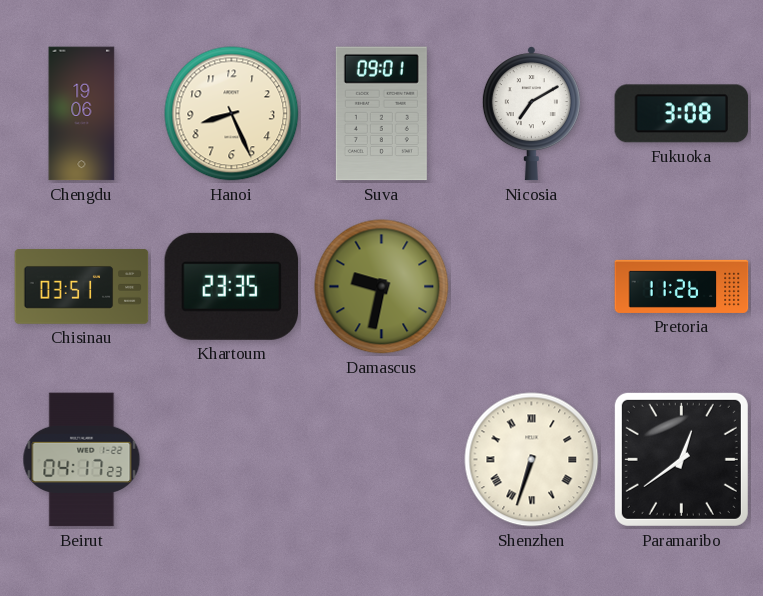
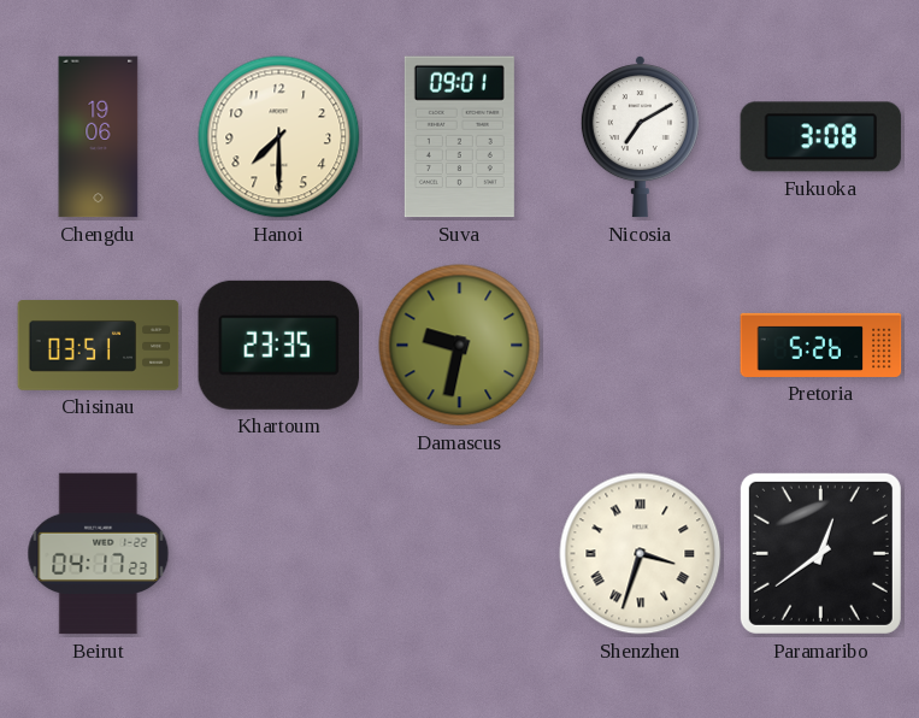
Hanoi: 8:26 -> 7:30
Pretoria: 11:26 -> 5:26
Shenzhen: 6:33 -> 3:33
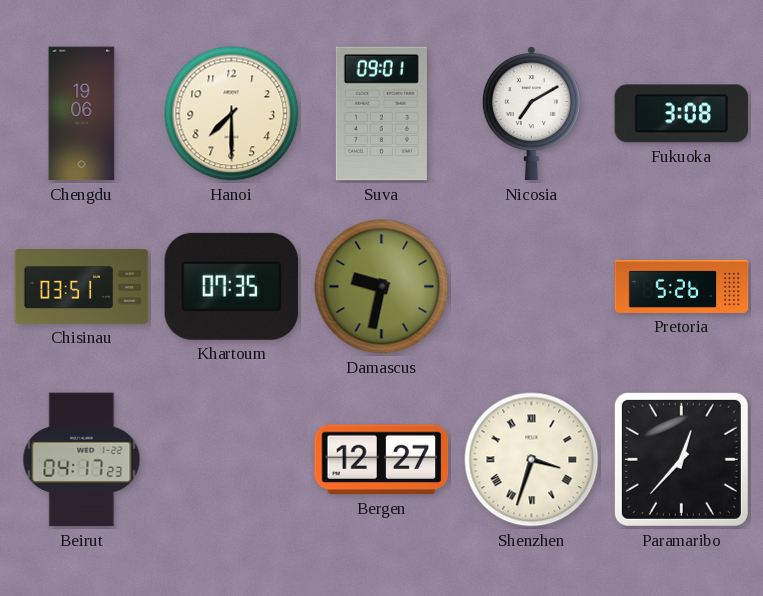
Khartoum: 23:35 -> 07:35
Bergen: none -> 12:27
Paramaribo: 12:39 -> 12:37
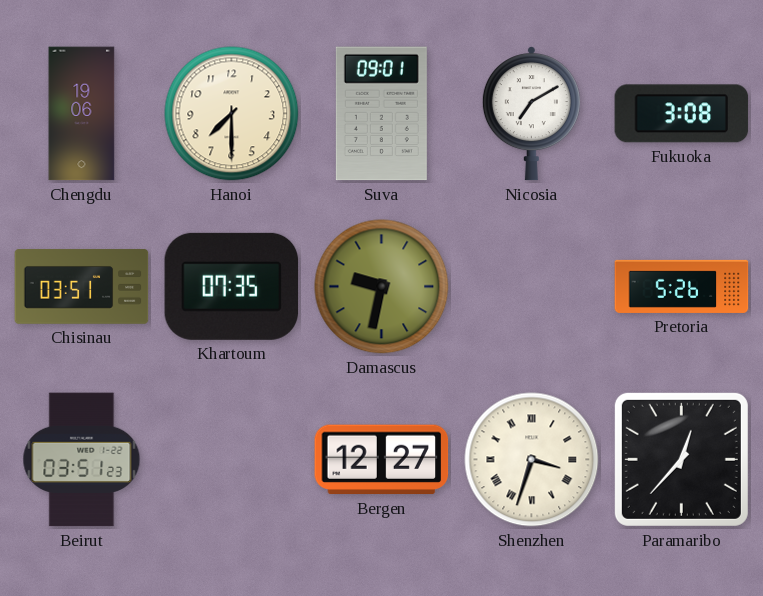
Beirut: 04:17 -> 03:51
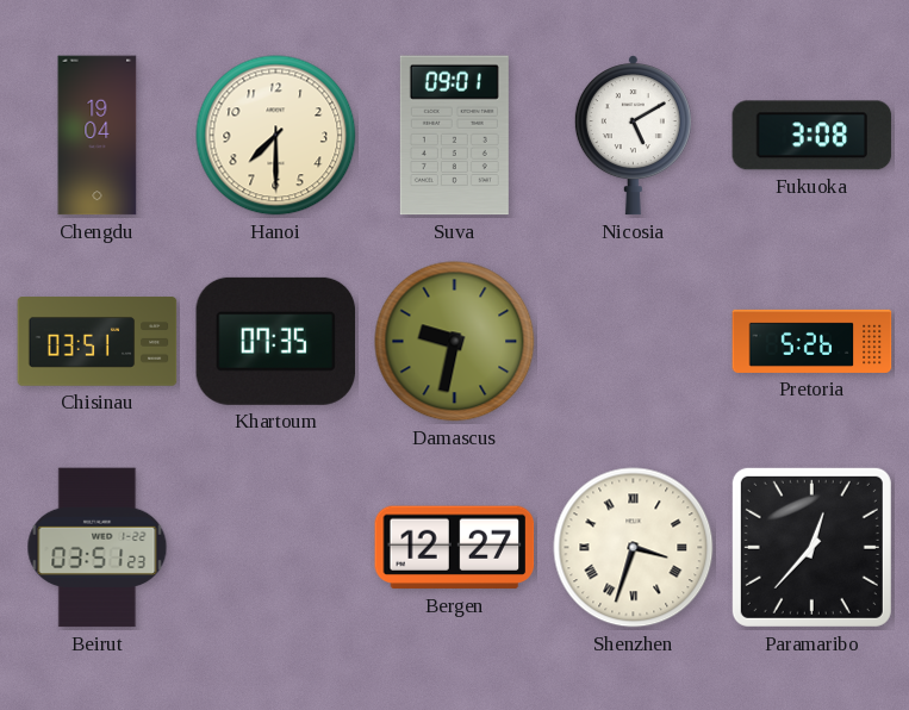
Chengdu: 19:06 -> 19:04
Nicosia: 7:10 -> 5:10
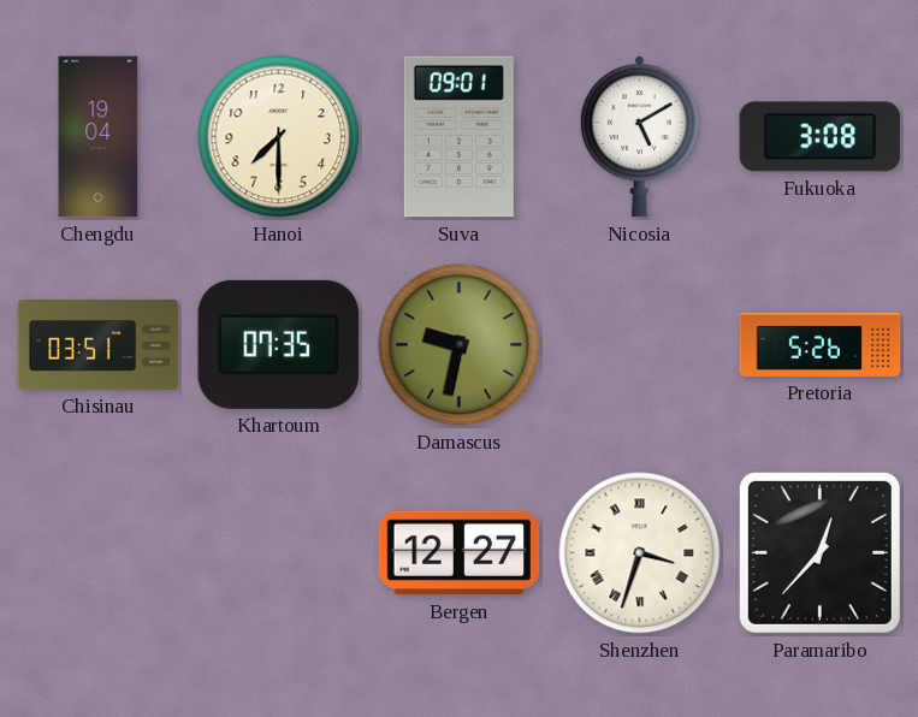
Beirut: 03:51 -> none
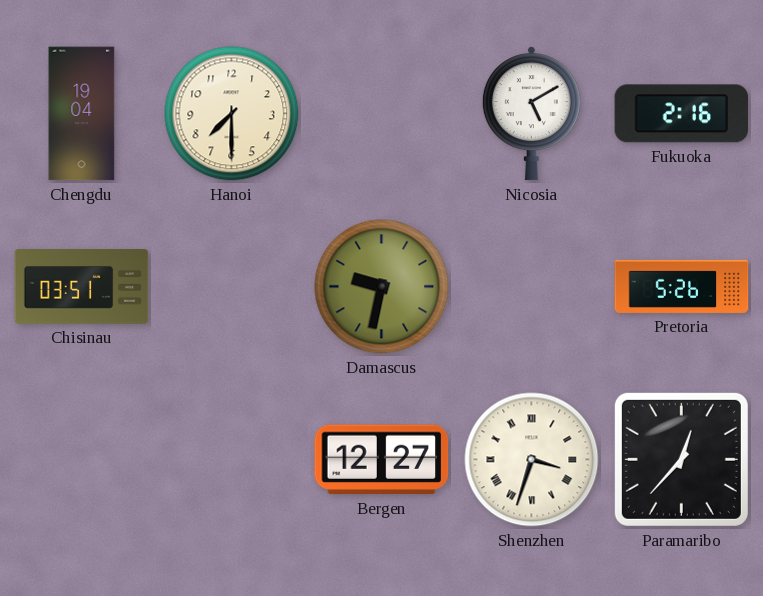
Suva: 09:01 -> none
Fukuoka: 3:08 -> 2:16
Khartoum: 07:35 -> none
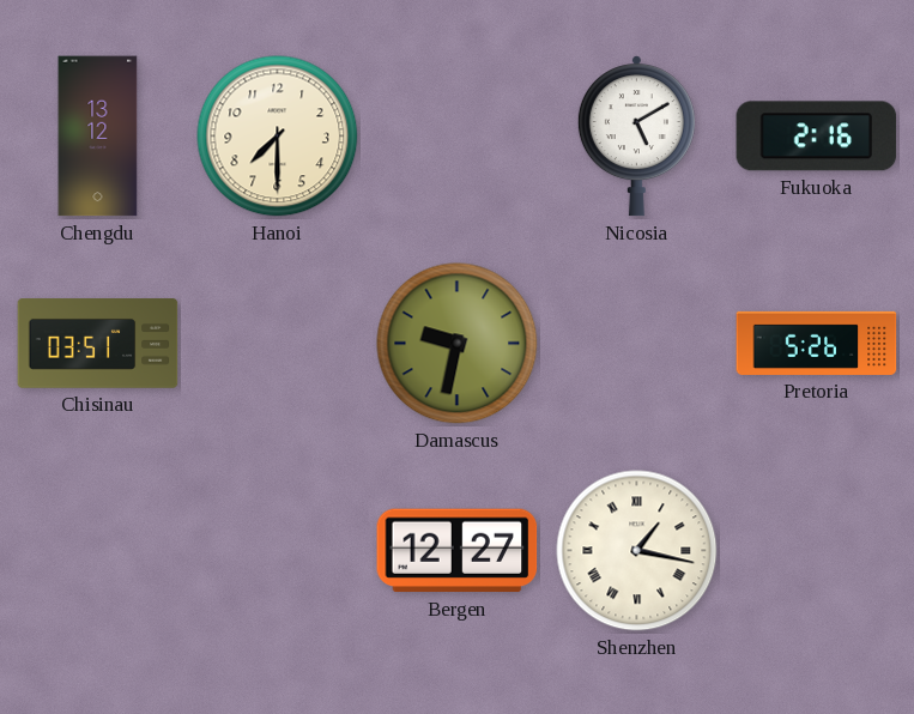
Chengdu: 19:04 -> 13:12
Shenzhen: 3:33 -> 1:17
Paramaribo: 12:37 -> none
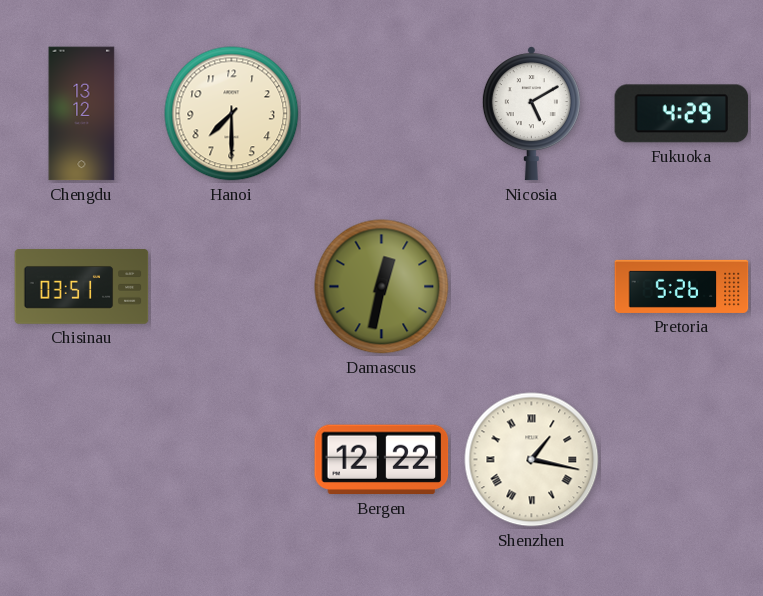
Fukuoka: 2:16 -> 4:29
Damascus: 9:32 -> 12:32
Bergen: 12:27 -> 12:22
